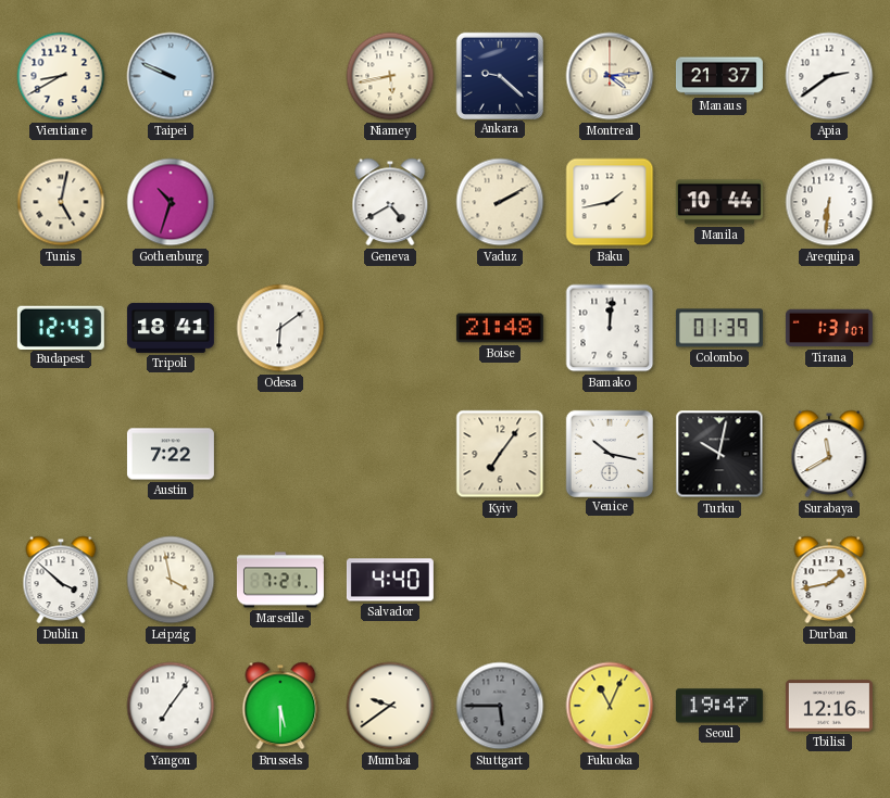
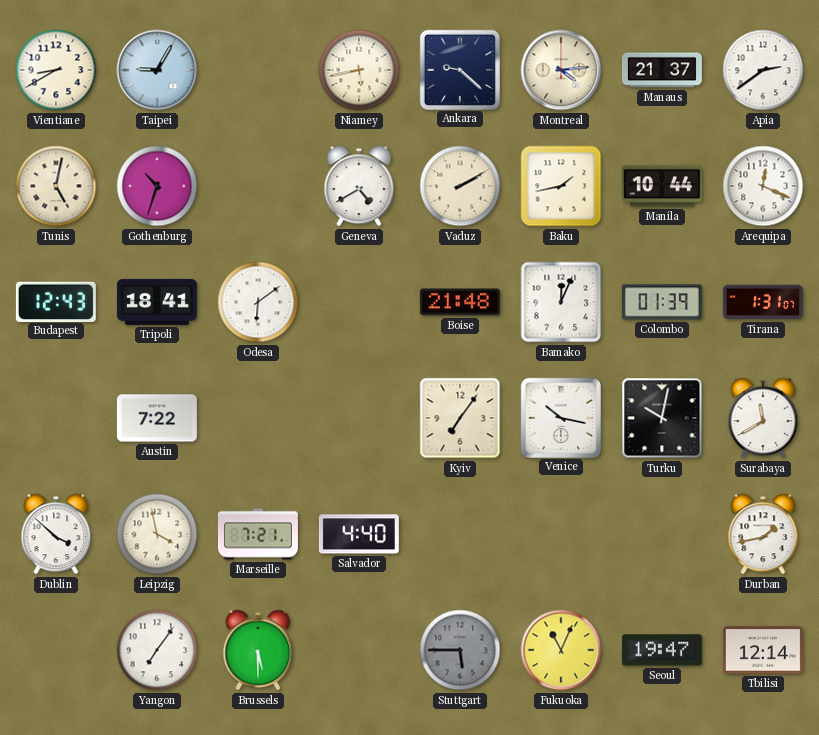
Taipei: 9:49 -> 9:05
Arequipa: 6:31 -> 12:19
Bamako: 12:01 -> 12:04
Mumbai: 9:39 -> none
Tbilisi: 12:16 -> 12:14
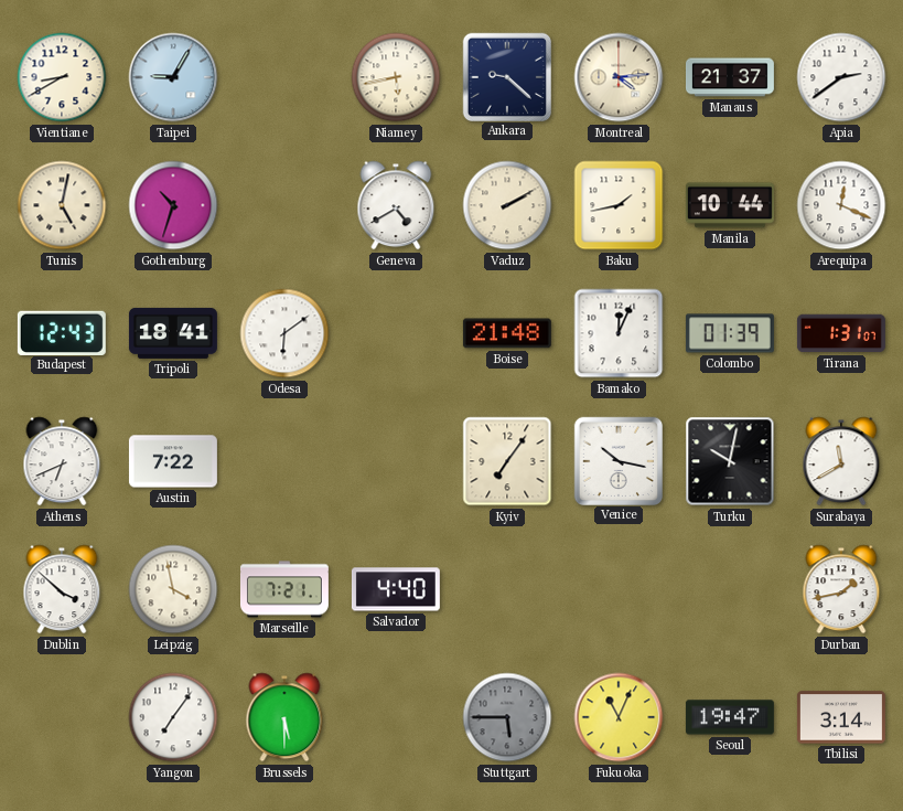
Athens: none -> 6:41
Tbilisi: 12:14 -> 3:14
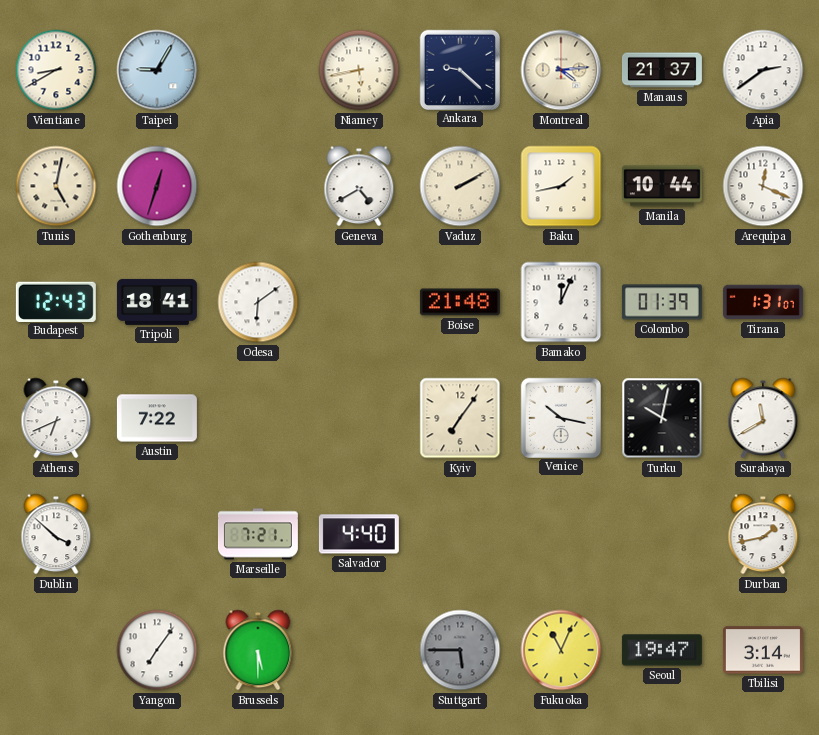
Gothenburg: 10:33 -> 12:33
Leipzig: 3:58 -> none
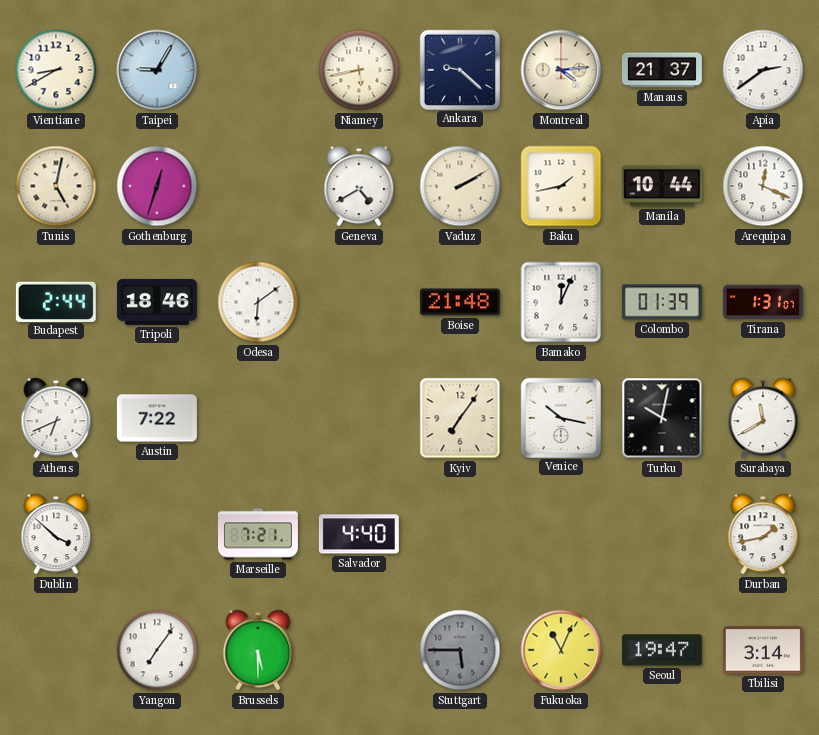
Budapest: 12:43 -> 2:44
Tripoli: 18:41 -> 18:46
